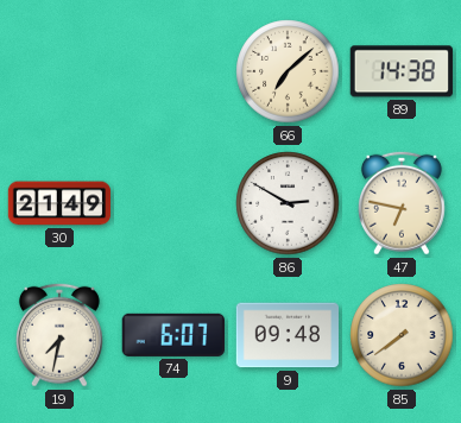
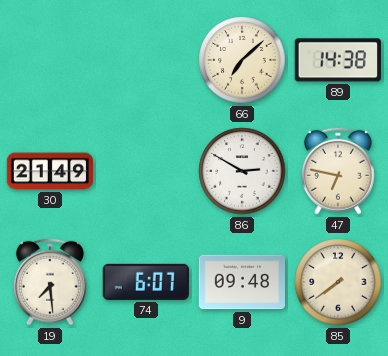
19: 7:32 -> 7:29
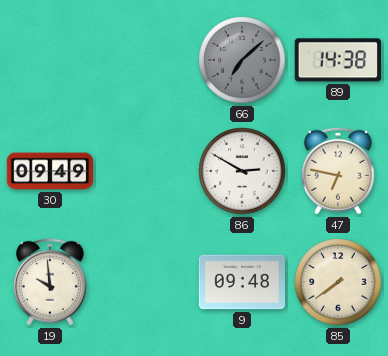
66 dial: cream -> grey
30: 21:49 -> 09:49
19: 7:29 -> 9:59
74: 6:07 -> none
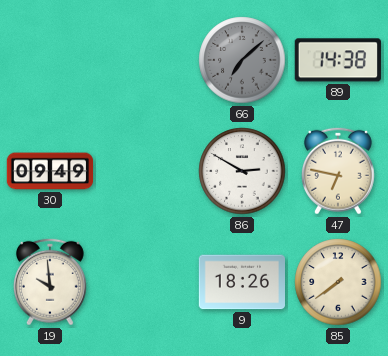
9: 09:48 -> 18:26
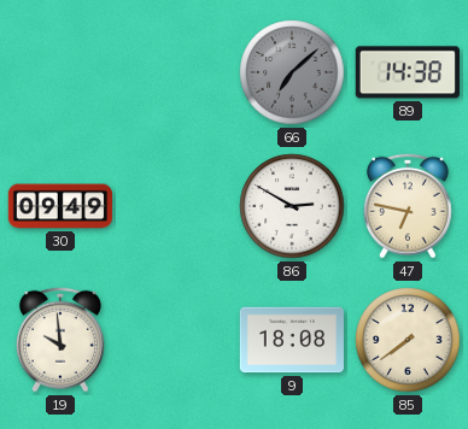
9: 18:26 -> 18:08
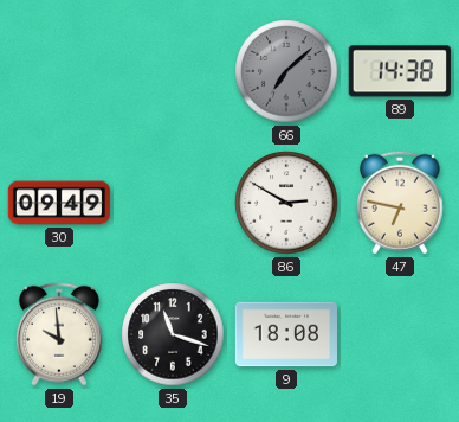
35: none -> 11:18
85: 7:39 -> none
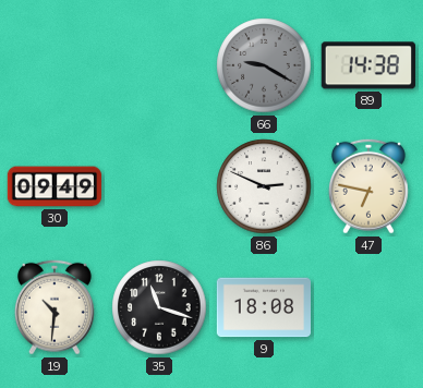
66: 7:08 -> 9:20
86: 2:50 -> 2:49
19: 9:59 -> 10:31
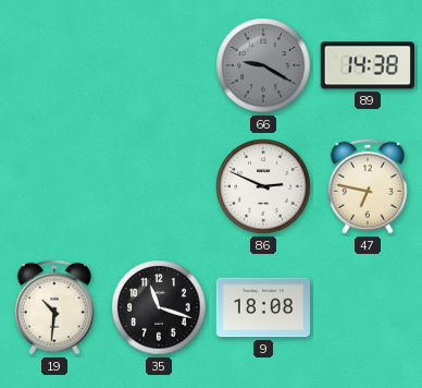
30: 09:49 -> none
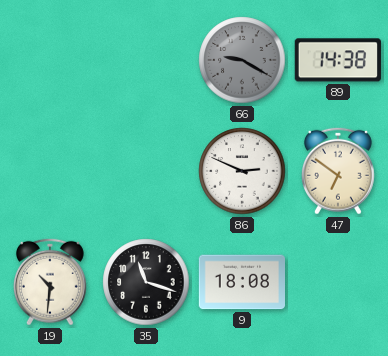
47: 6:47 -> 6:51
